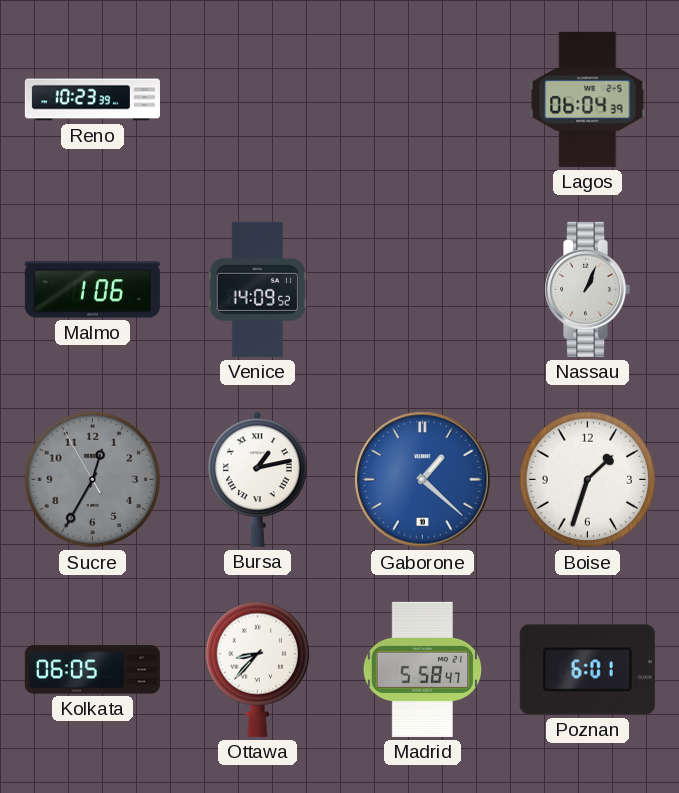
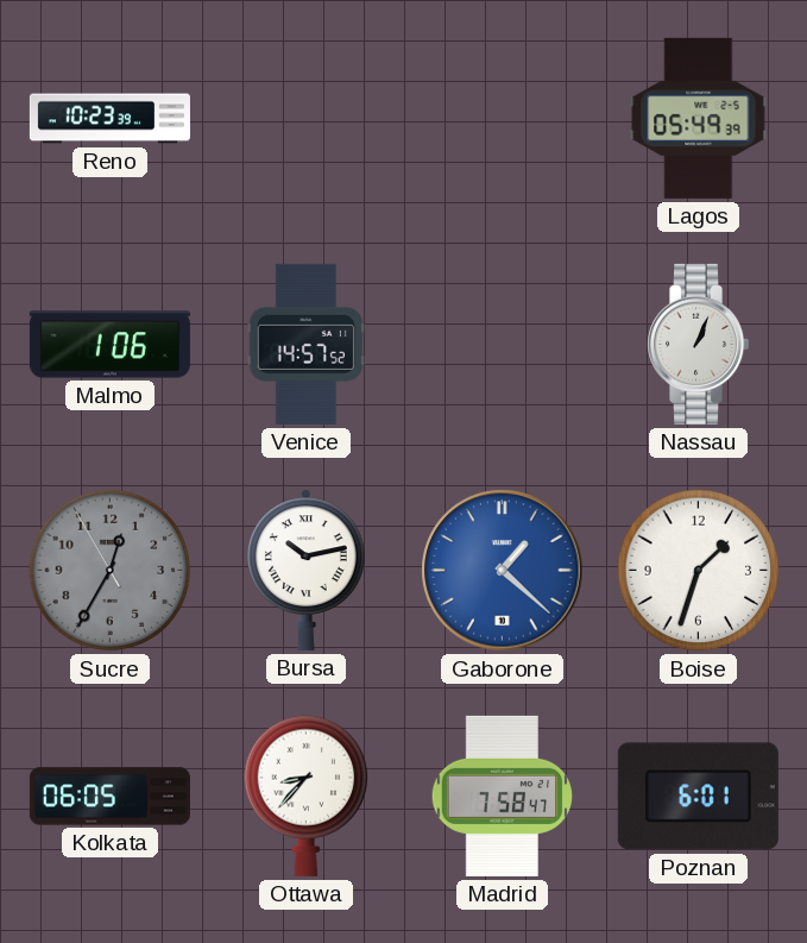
Lagos: 06:04 -> 05:49
Venice: 14:09 -> 14:57
Bursa: 1:13 -> 10:13
Madrid: 5:58 -> 7:58
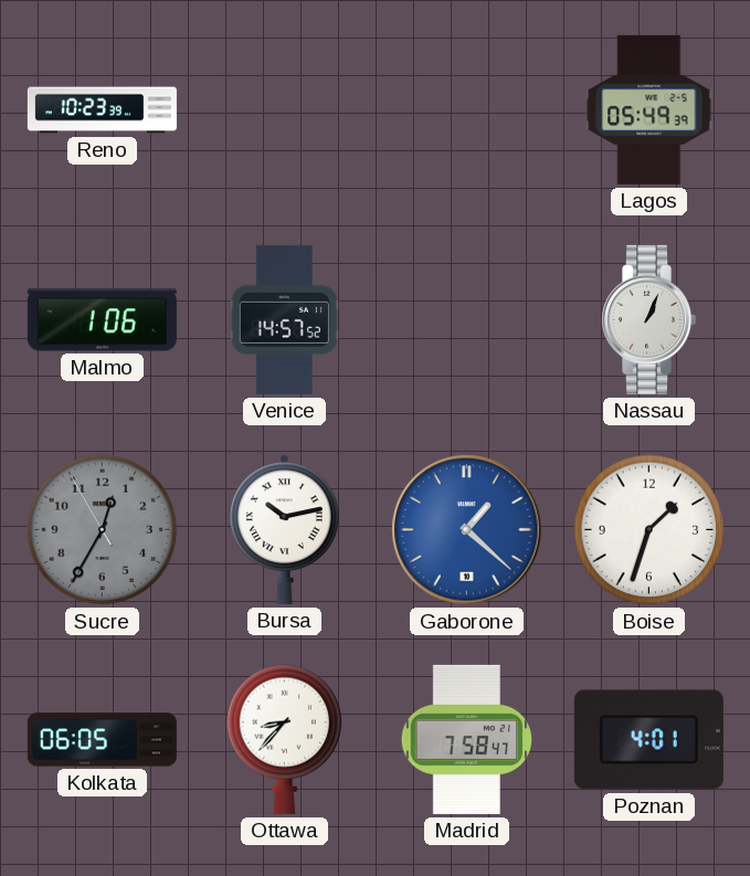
Poznan: 6:01 -> 4:01
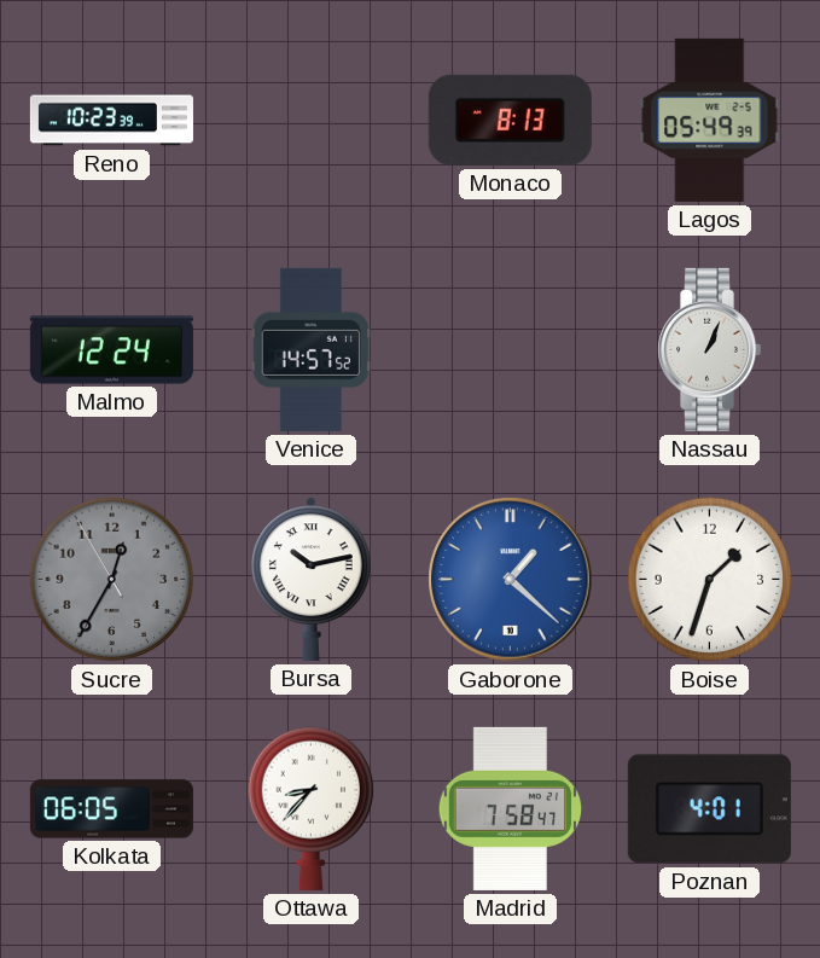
Monaco: none -> 8:13
Malmo: 1:06 -> 12:24
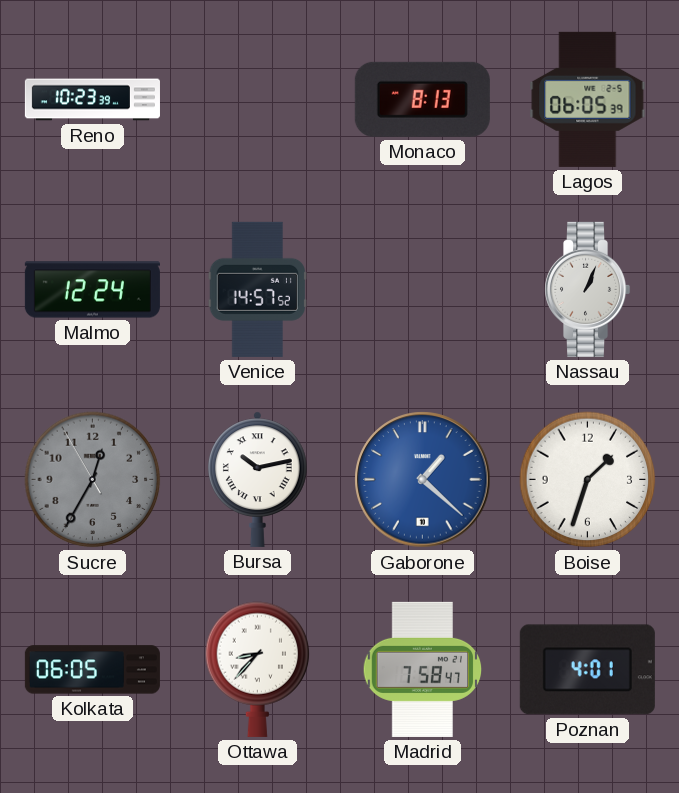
Lagos: 05:49 -> 06:05
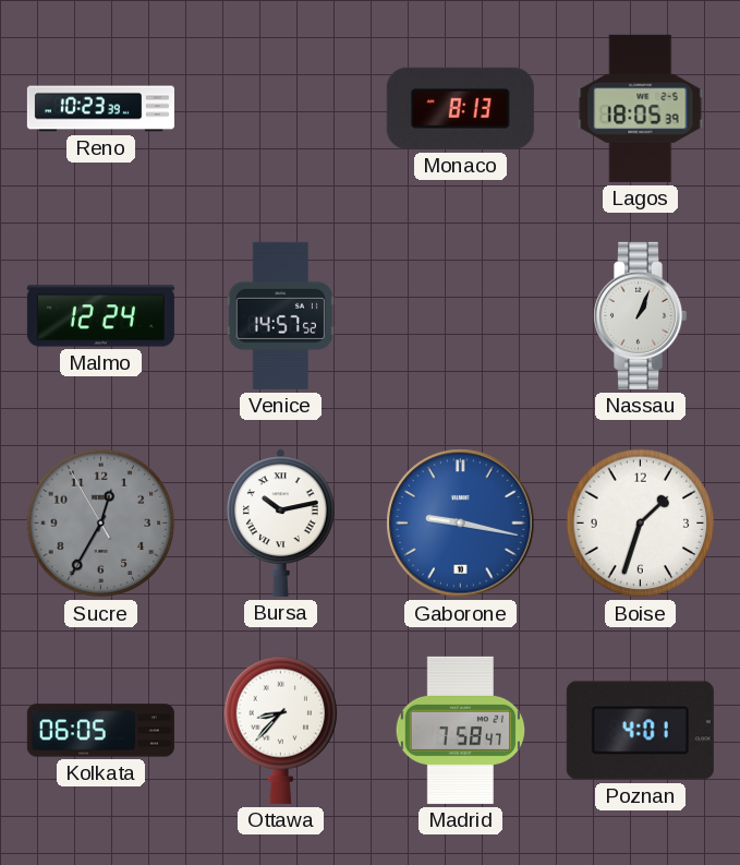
Lagos: 06:05 -> 18:05
Gaborone: 1:22 -> 9:17
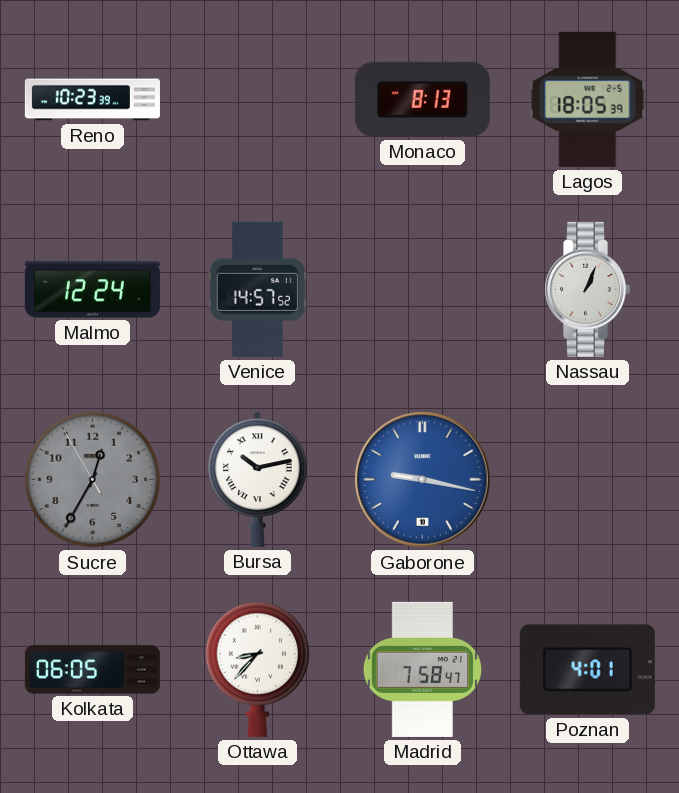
Boise: 1:33 -> none
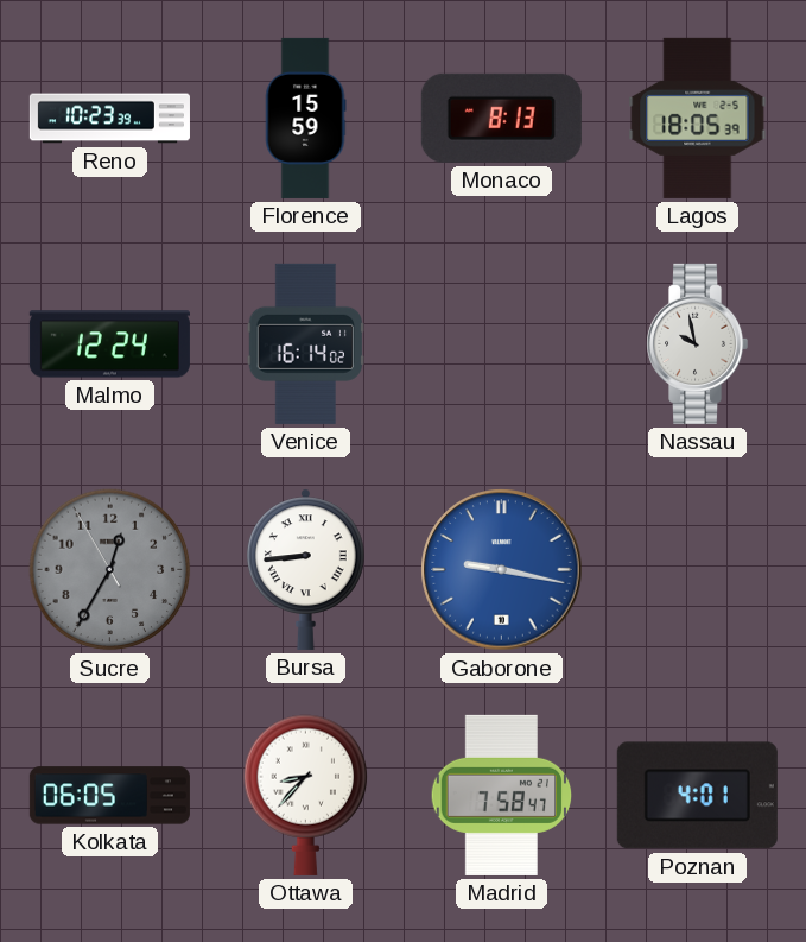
Florence: none -> 15:59
Venice: 14:57 -> 16:14
Nassau: 1:04 -> 9:58
Bursa: 10:13 -> 8:44
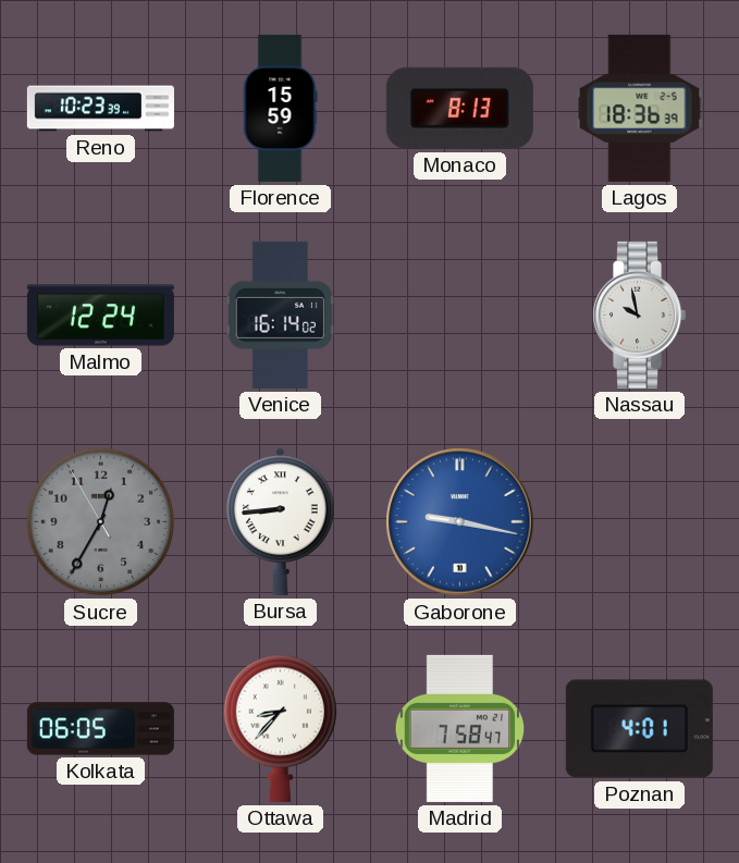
Lagos: 18:05 -> 18:36
